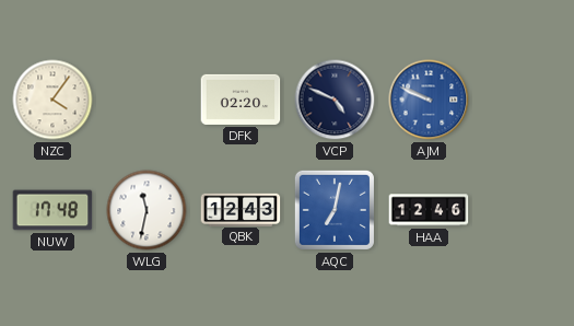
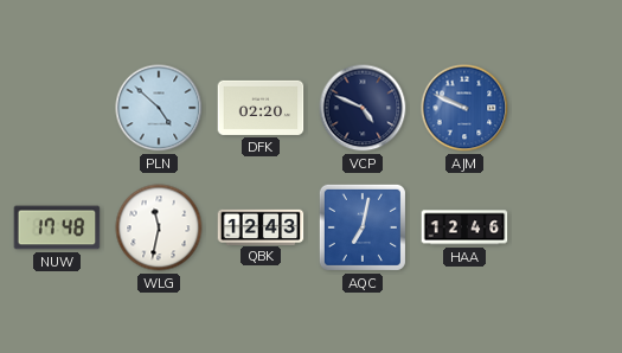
NZC: 4:06 -> none
PLN: none -> 4:52
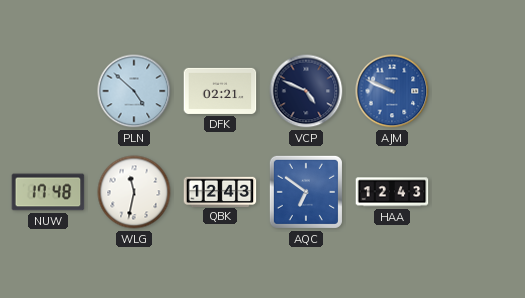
DFK: 02:20 -> 02:21
AQC: 7:02 -> 6:51
HAA: 12:46 -> 12:43
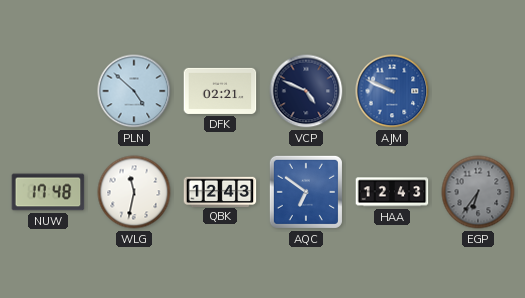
EGP: none -> 6:36
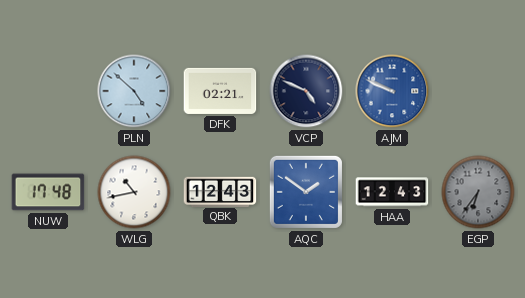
WLG: 11:32 -> 10:43
AQC: 6:51 -> 1:51
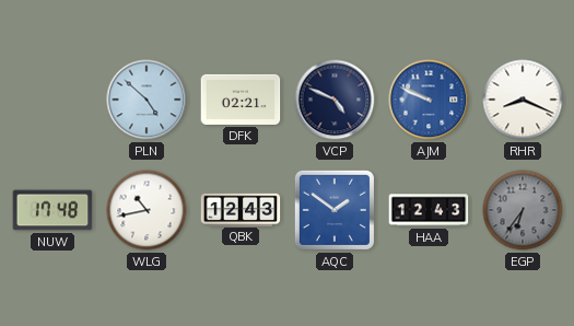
RHR: none -> 8:19
